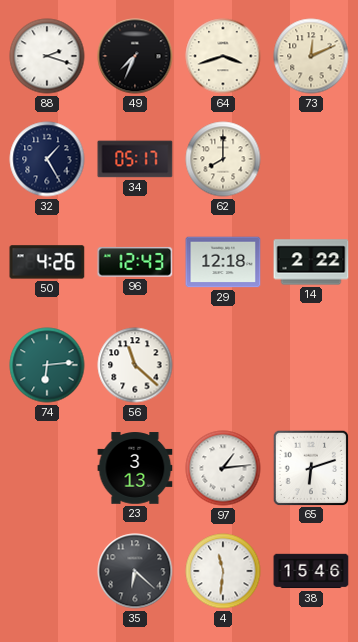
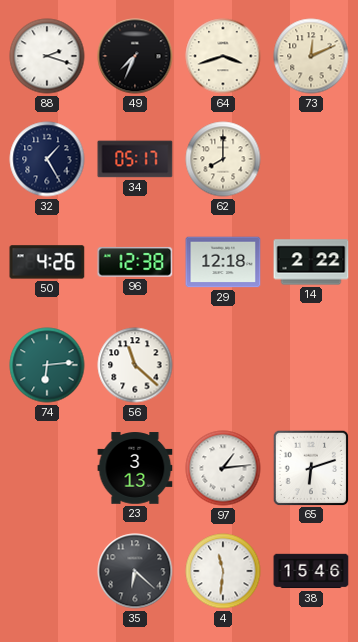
96: 12:43 -> 12:38
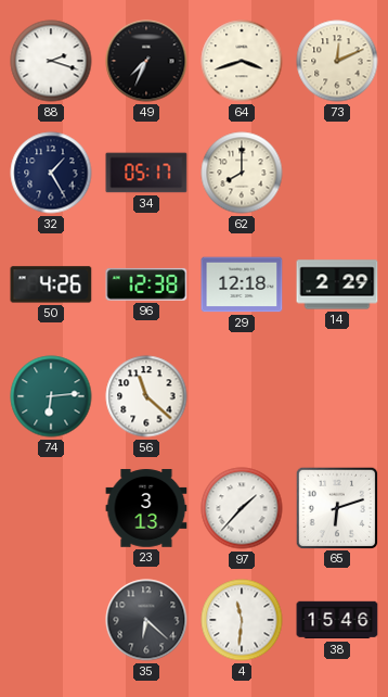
14: 2:22 -> 2:29
97: 1:14 -> 1:37
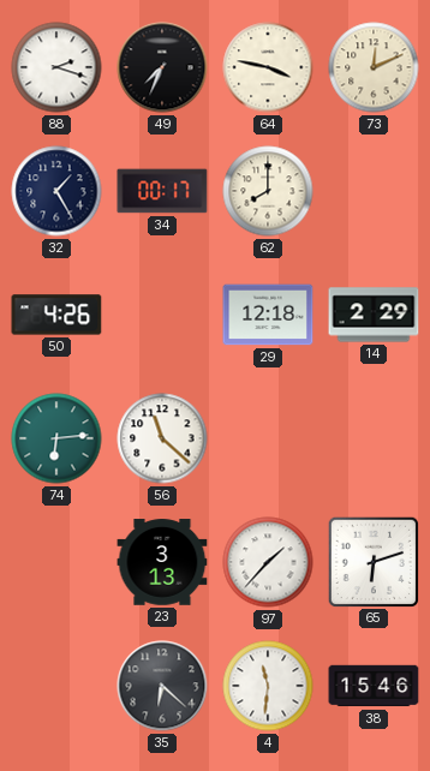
64: 3:42 -> 3:47
34: 05:17 -> 00:17
96: 12:38 -> none
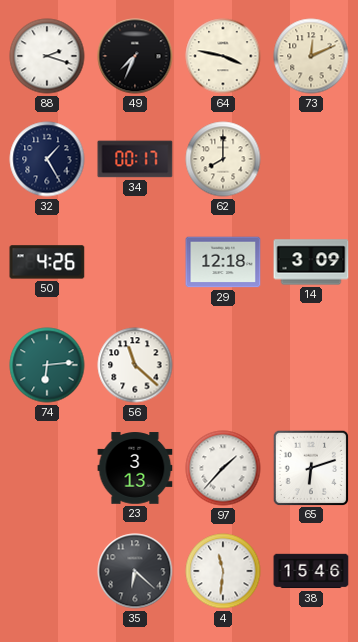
14: 2:29 -> 3:09
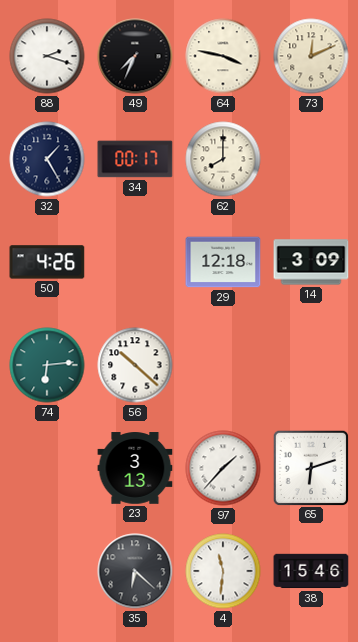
56: 11:22 -> 10:22
